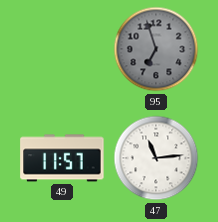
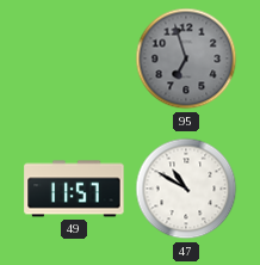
47: 11:14 -> 10:50
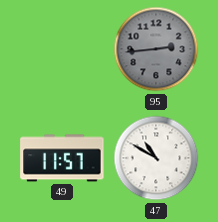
95: 6:57 -> 2:44
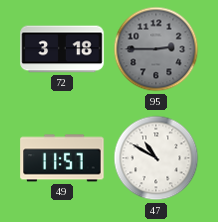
72: none -> 3:18
95: 2:44 -> 2:45
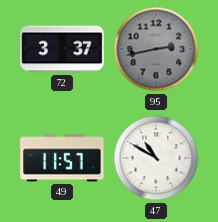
72: 3:18 -> 3:37
95: 2:45 -> 2:43
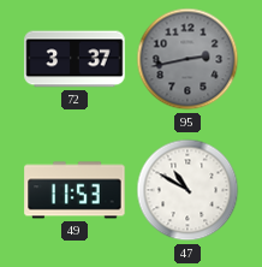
49: 11:57 -> 11:53
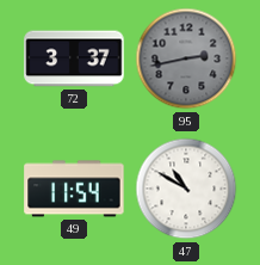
49: 11:53 -> 11:54
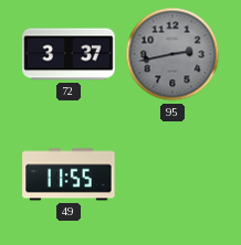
49: 11:54 -> 11:55
47: 10:50 -> none
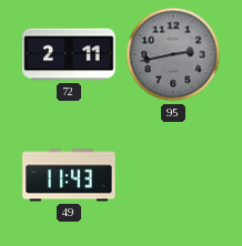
72: 3:37 -> 2:11
49: 11:55 -> 11:43
